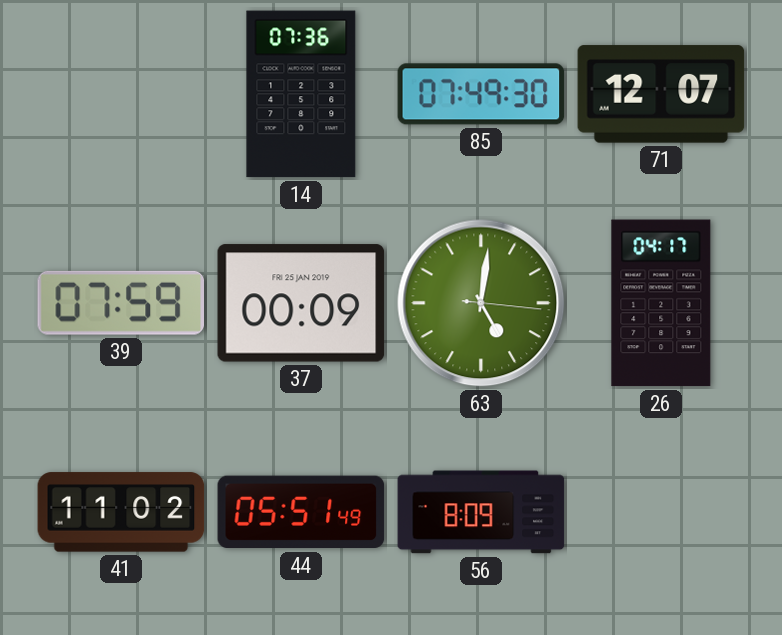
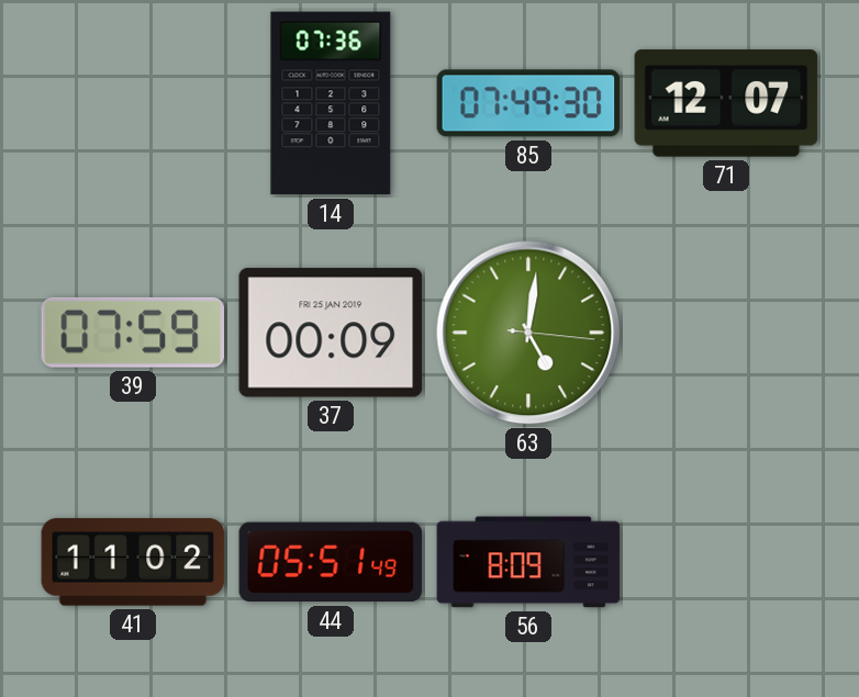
26: 04:17 -> none
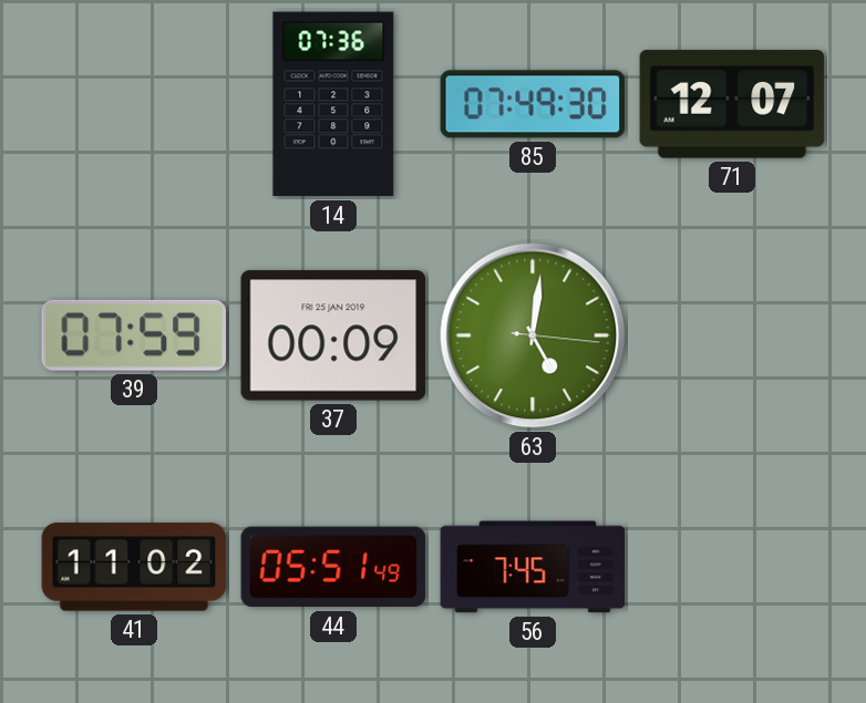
56: 8:09 -> 7:45
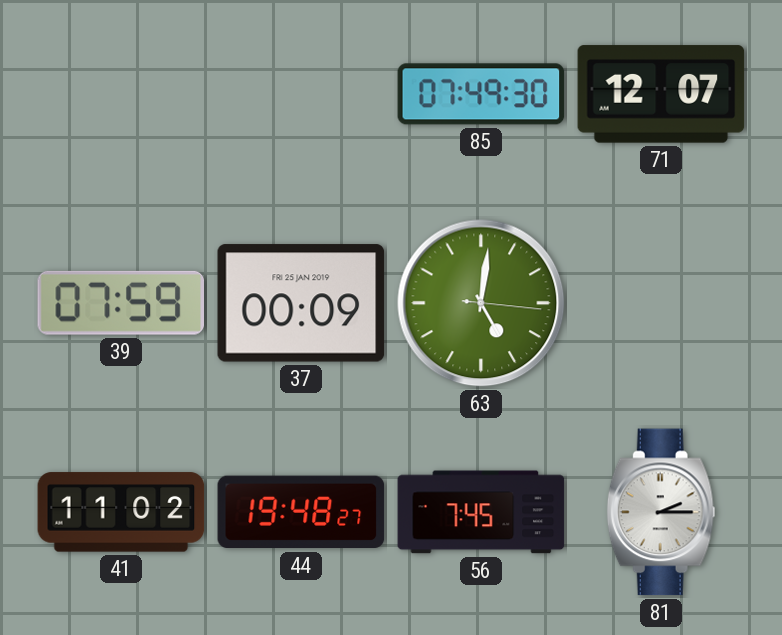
14: 07:36 -> none
44: 05:51 -> 19:48
81: none -> 2:15
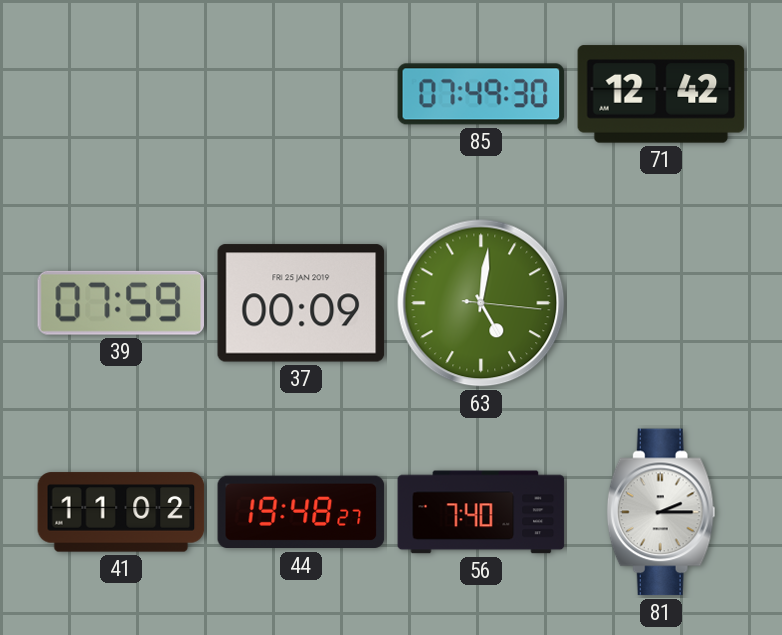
71: 12:07 -> 12:42
56: 7:45 -> 7:40
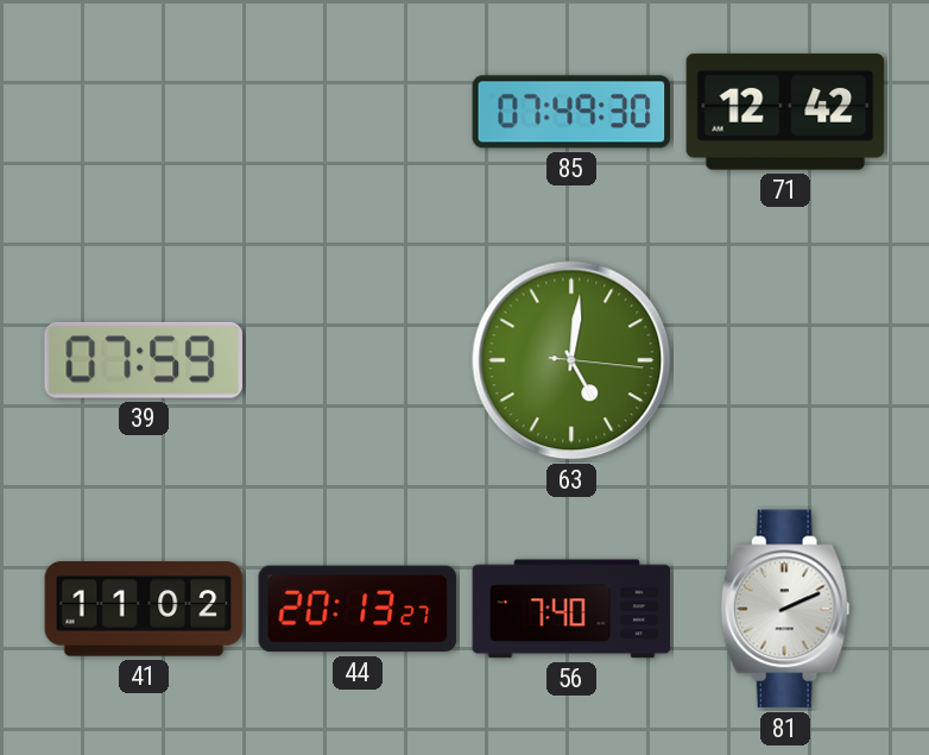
37: 00:09 -> none
44: 19:48 -> 20:13
81: 2:15 -> 2:11
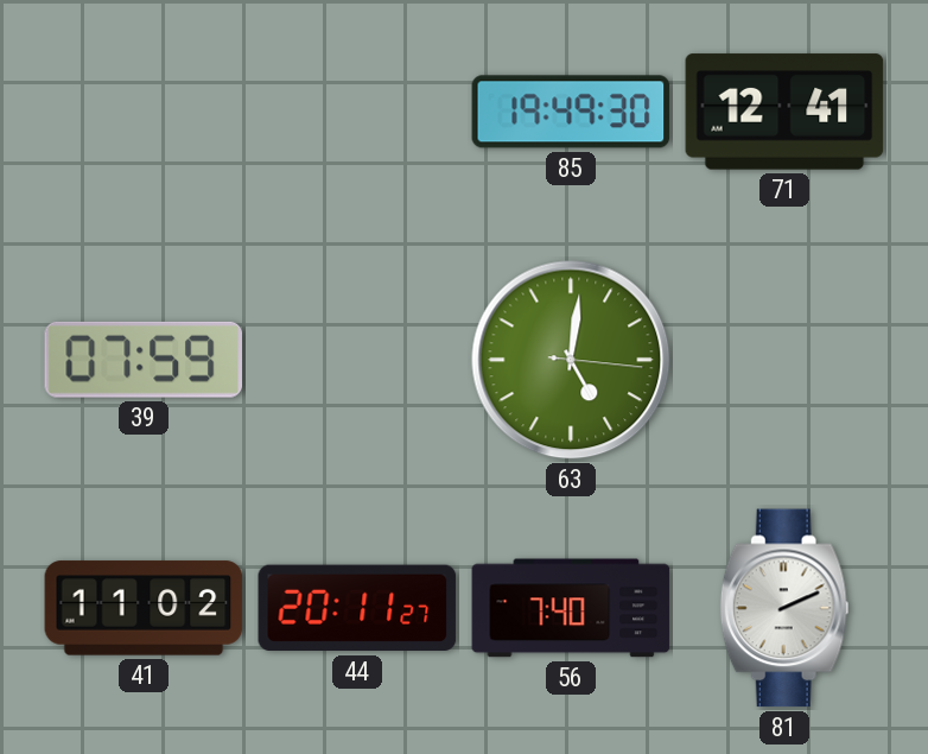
85: 07:49 -> 19:49
71: 12:42 -> 12:41
44: 20:13 -> 20:11
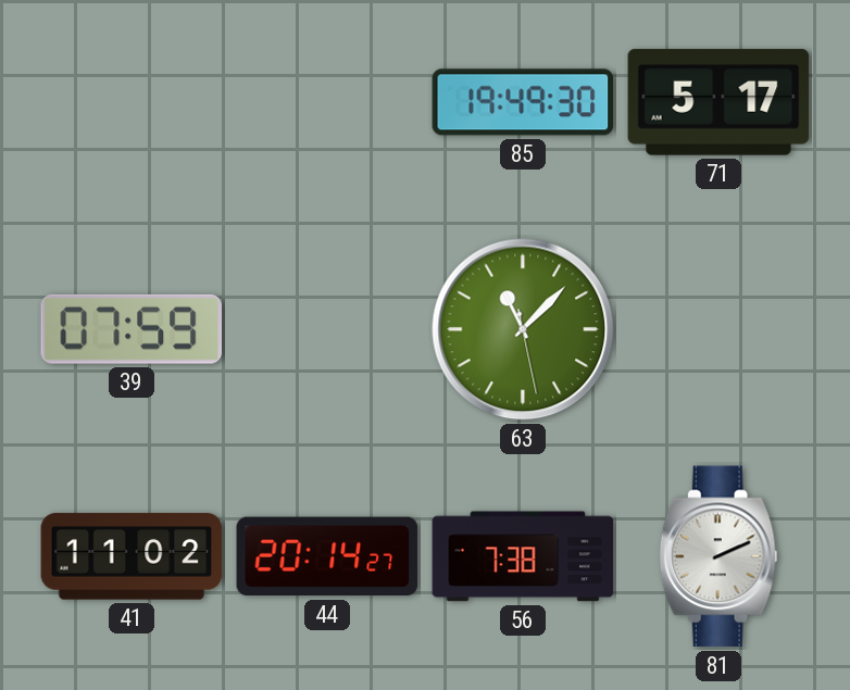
71: 12:41 -> 5:17
63: 5:01 -> 11:07
44: 20:11 -> 20:14
56: 7:40 -> 7:38
